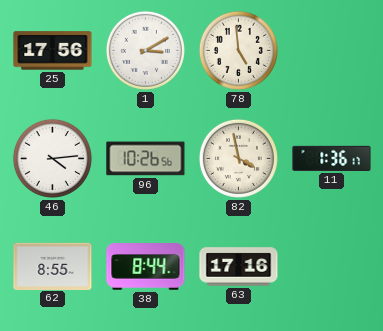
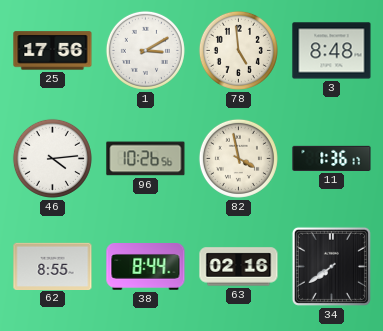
3: none -> 8:48
63: 17:16 -> 02:16
34: none -> 7:39
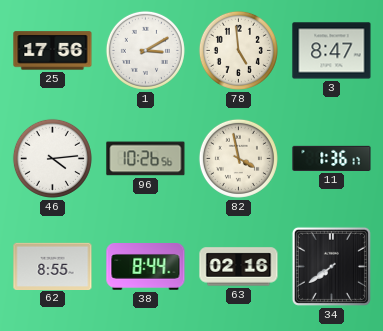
3: 8:48 -> 8:47
